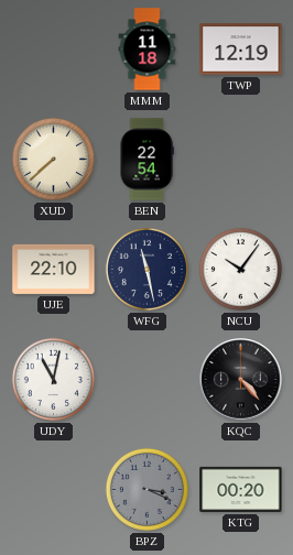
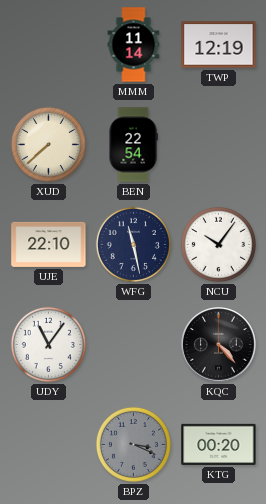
MMM: 11:18 -> 11:14
UDY: 11:02 -> 11:06
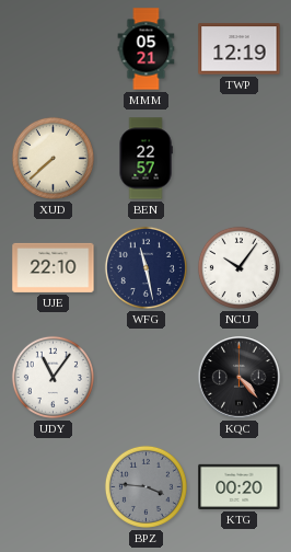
MMM: 11:14 -> 05:21
BEN: 22:54 -> 22:57
BPZ: 3:19 -> 3:46
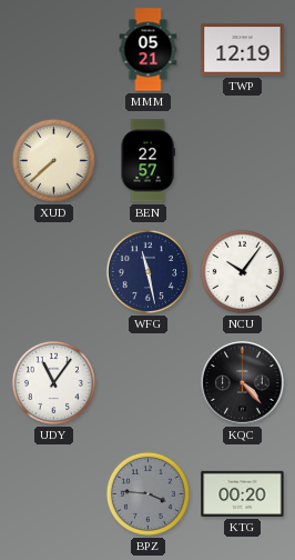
UJE: 22:10 -> none
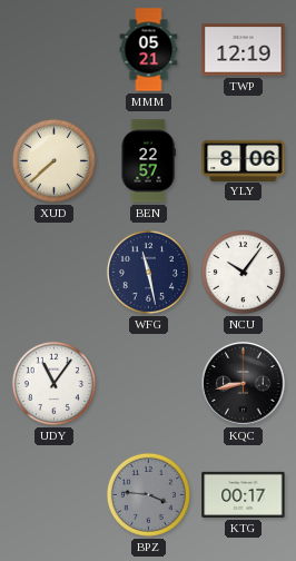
YLY: none -> 8:06
KQC: 4:23 -> 8:43
KTG: 00:20 -> 00:17
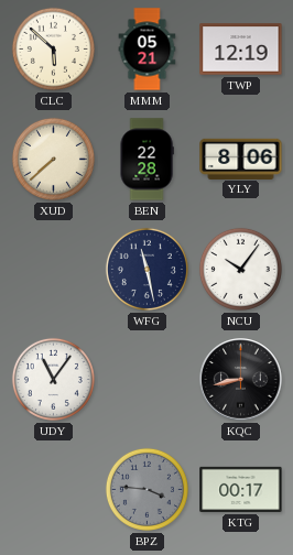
CLC: none -> 5:52
BEN: 22:57 -> 22:28
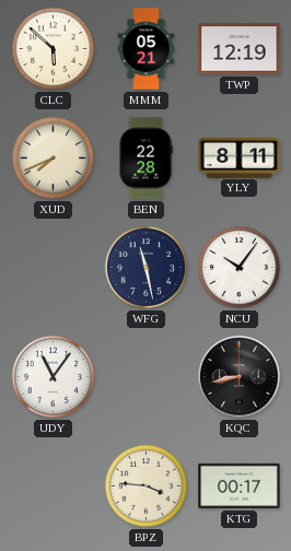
XUD: 7:38 -> 7:41
YLY: 8:06 -> 8:11
BPZ dial: grey -> cream
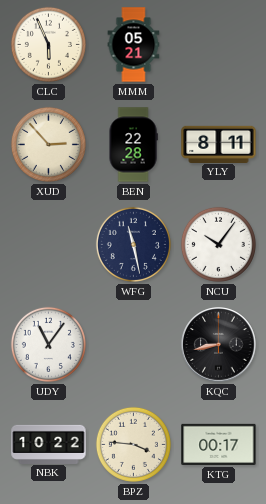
CLC: 5:52 -> 5:56
TWP: 12:19 -> none
XUD: 7:41 -> 2:53
NBK: none -> 10:22
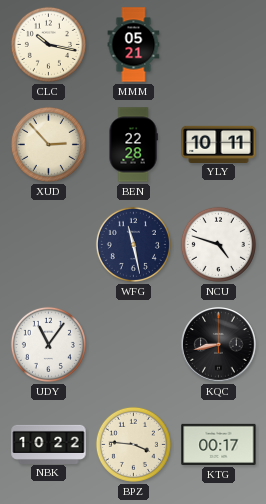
CLC: 5:56 -> 10:17
YLY: 8:11 -> 10:11
NCU: 10:06 -> 4:48
